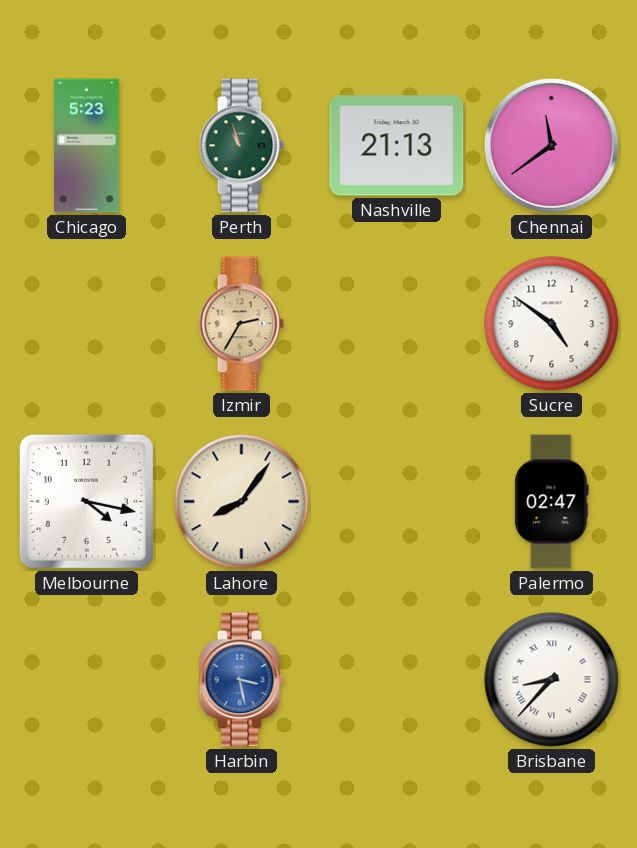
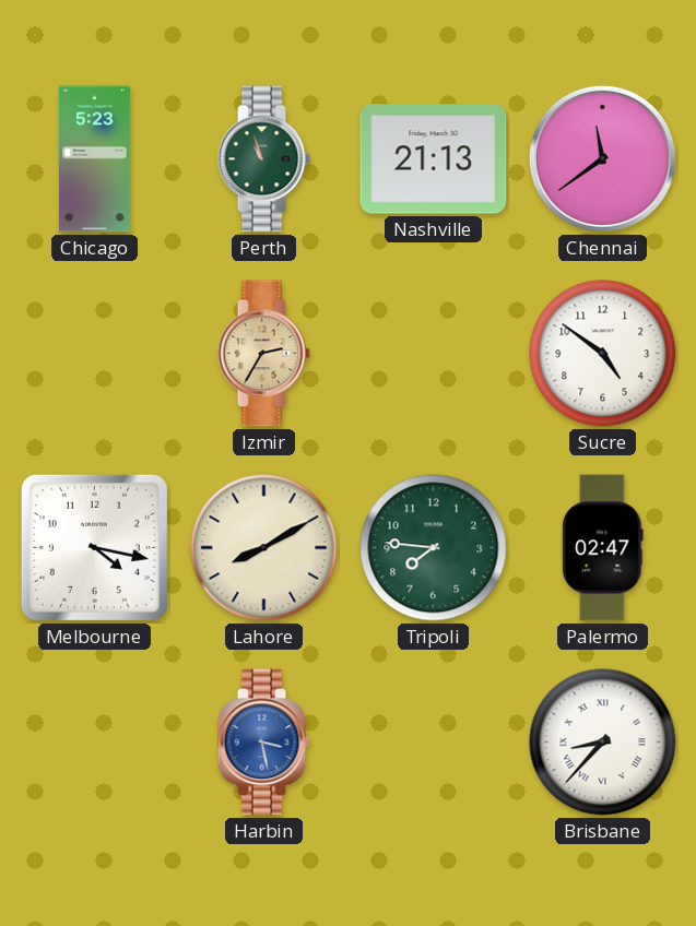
Lahore: 8:06 -> 8:10
Tripoli: none -> 7:46
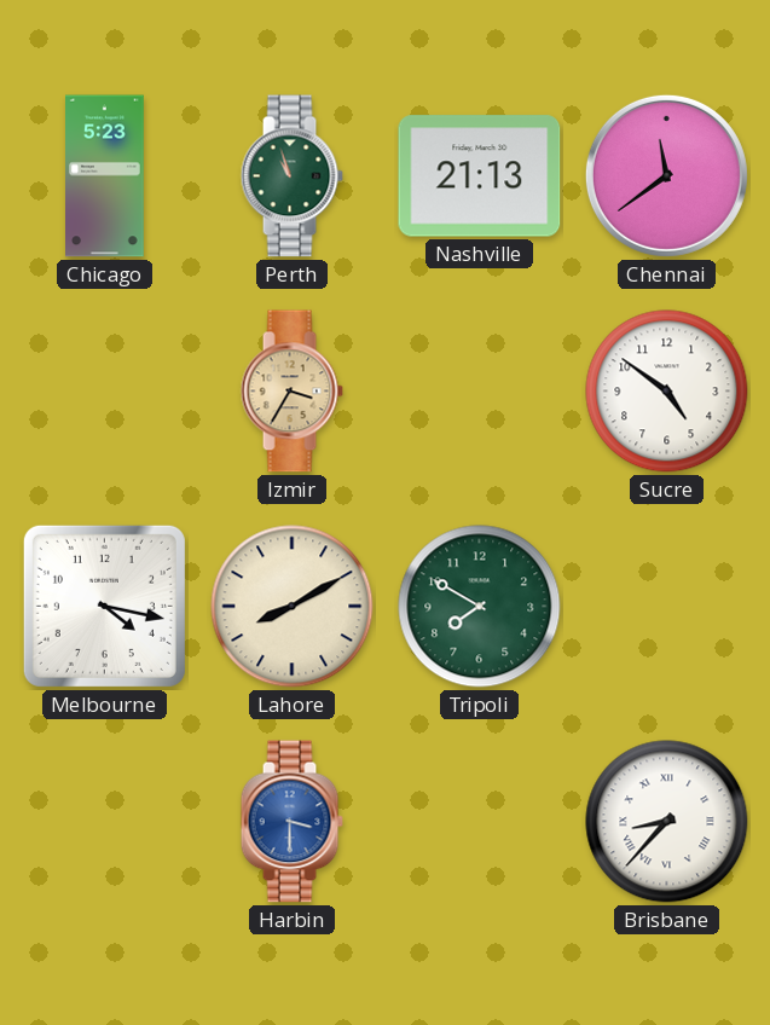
Izmir: 2:35 -> 3:35
Tripoli: 7:46 -> 7:50
Palermo: 02:47 -> none
Harbin: 3:28 -> 3:30
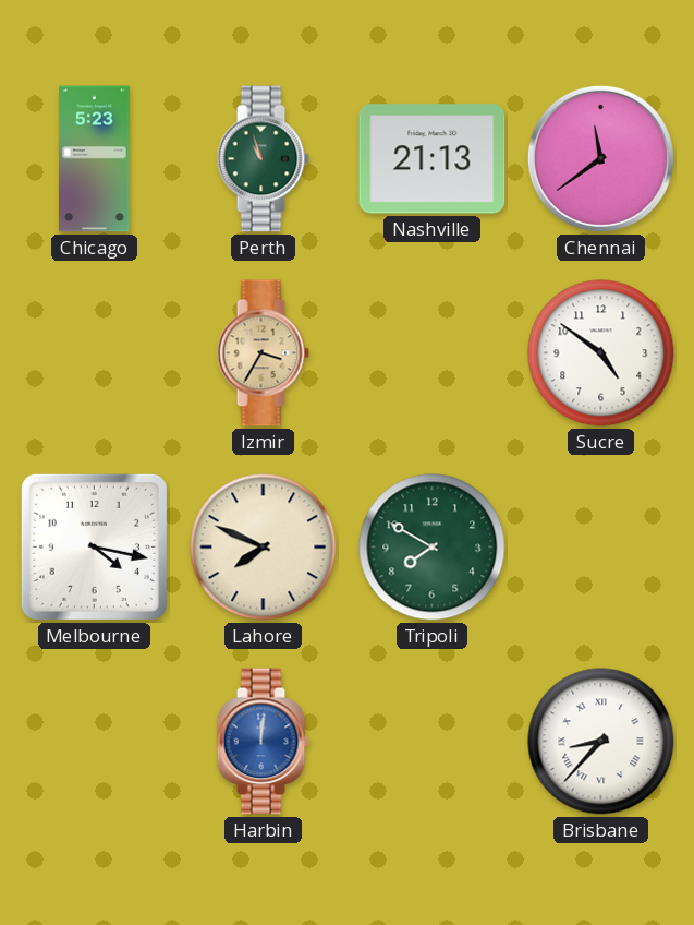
Lahore: 8:10 -> 7:49
Harbin: 3:30 -> 12:01
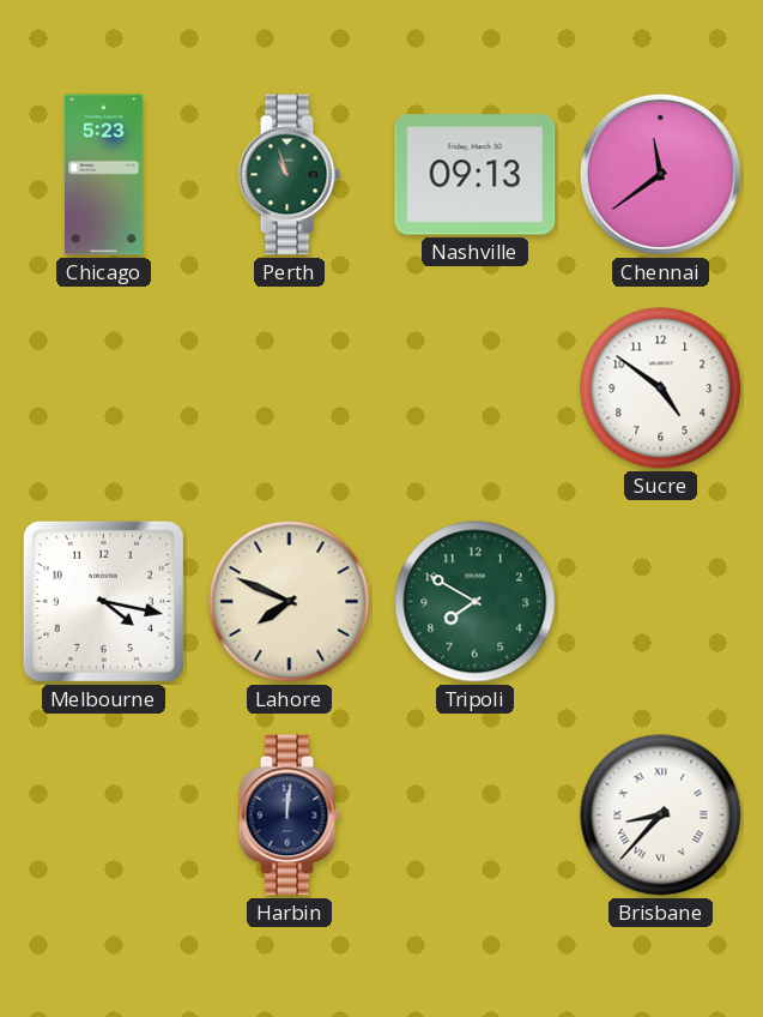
Nashville: 21:13 -> 09:13
Izmir: 3:35 -> none
Harbin dial: blue -> navy
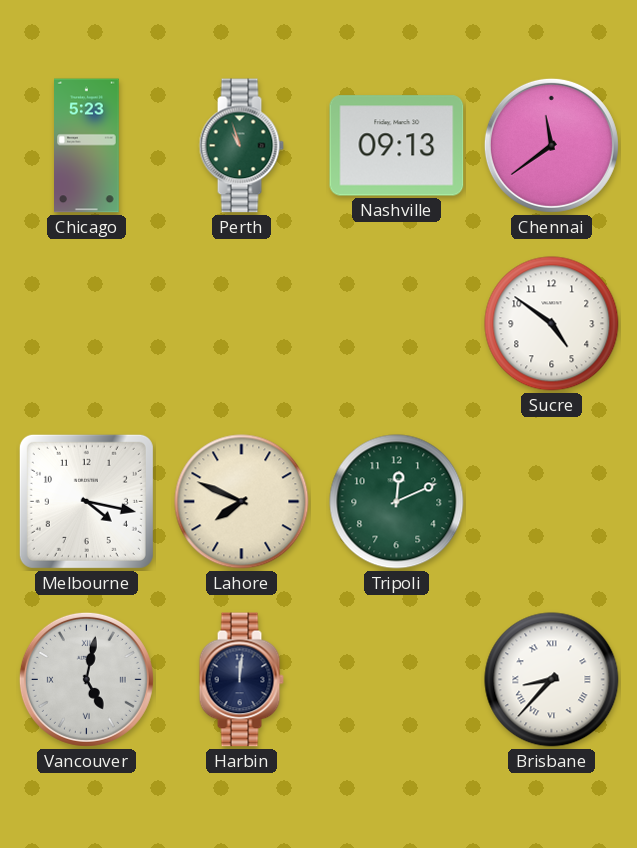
Tripoli: 7:50 -> 12:11
Vancouver: none -> 5:02
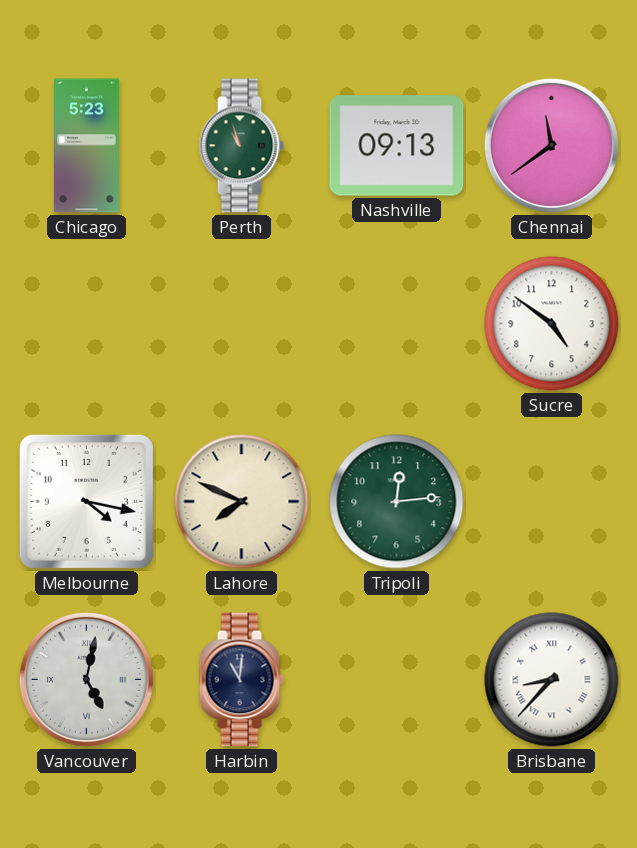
Tripoli: 12:11 -> 12:14
Harbin: 12:01 -> 11:01
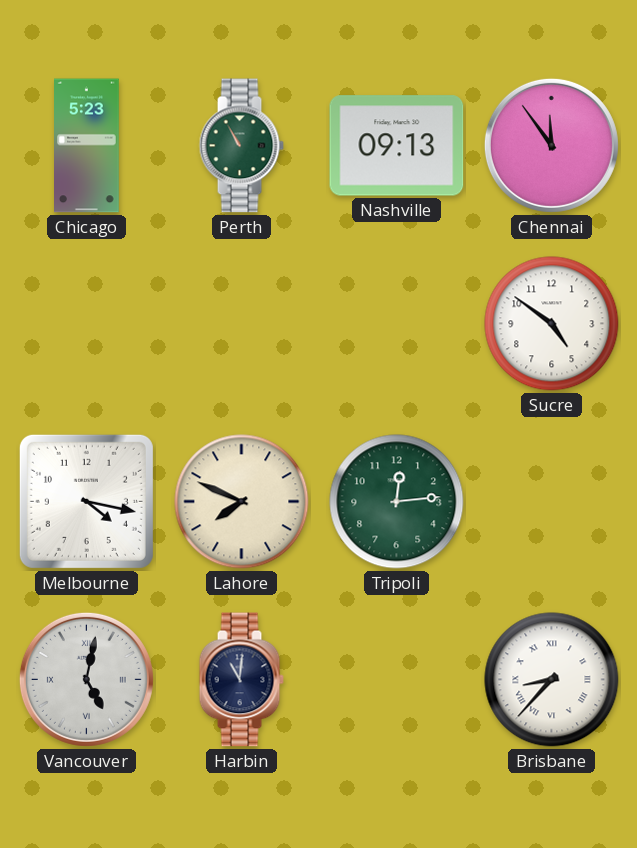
Perth: 10:57 -> 10:55
Chennai: 11:39 -> 11:54
